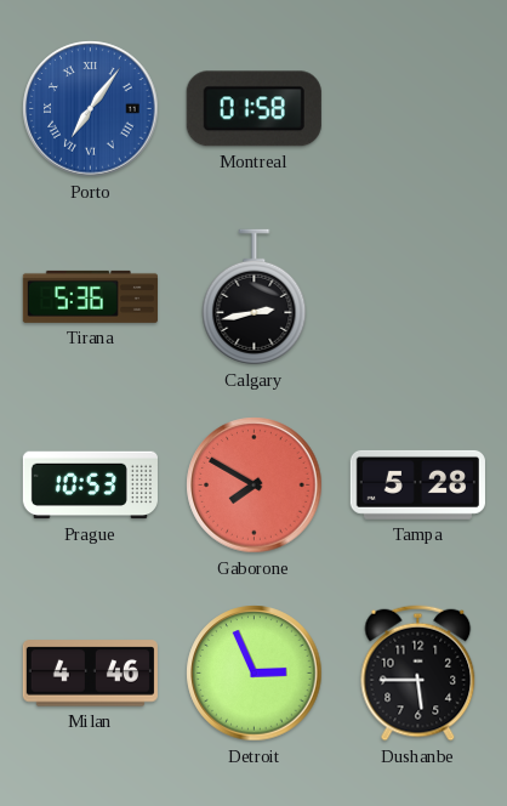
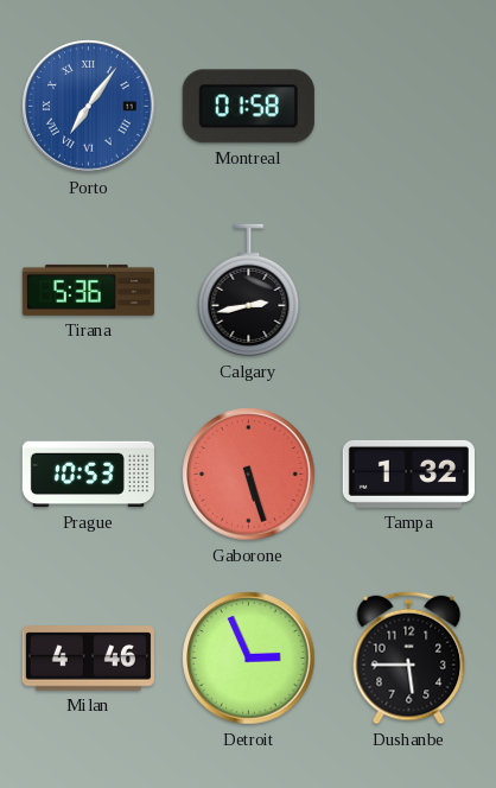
Gaborone: 7:50 -> 5:27
Tampa: 5:28 -> 1:32
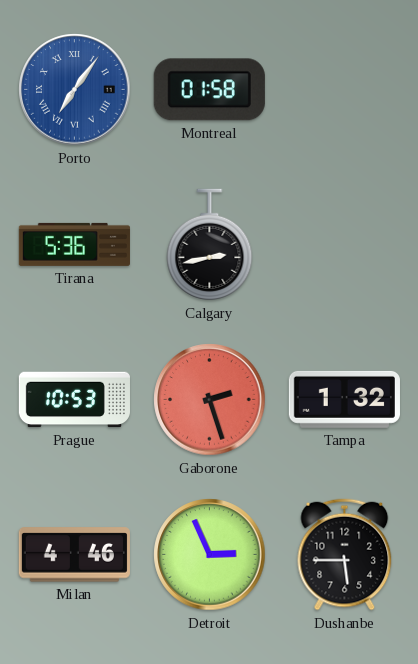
Gaborone: 5:27 -> 2:27
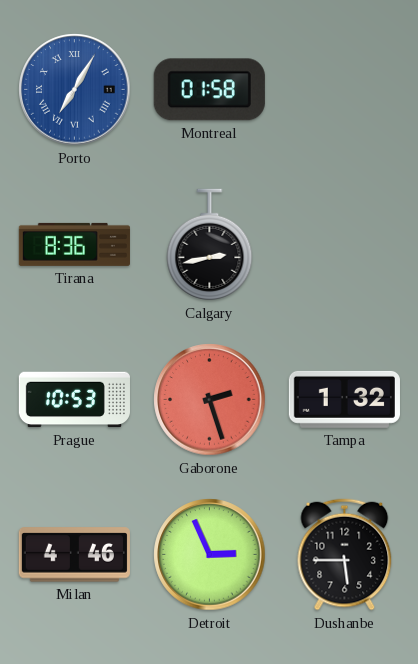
Porto: 7:06 -> 7:05
Tirana: 5:36 -> 8:36
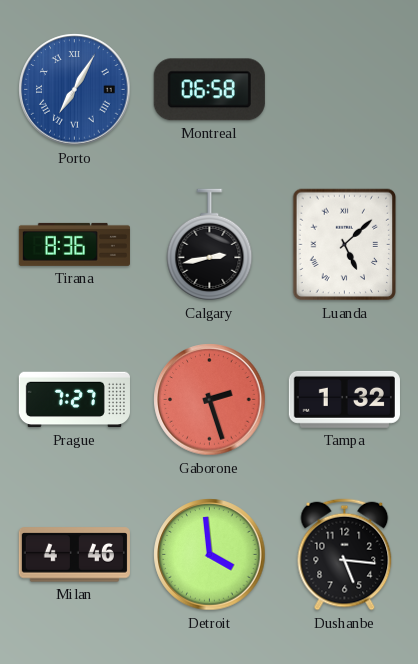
Montreal: 01:58 -> 06:58
Luanda: none -> 5:08
Prague: 10:53 -> 7:27
Detroit: 2:56 -> 3:59
Dushanbe: 5:45 -> 5:16
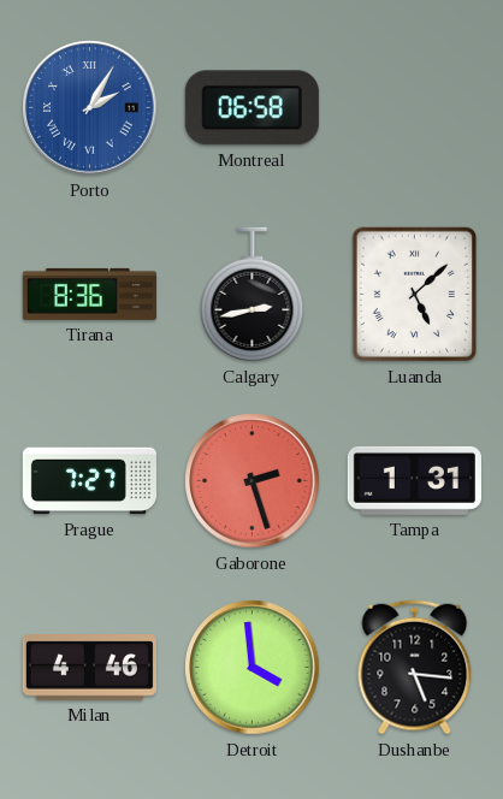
Porto: 7:05 -> 2:05
Tampa: 1:32 -> 1:31
